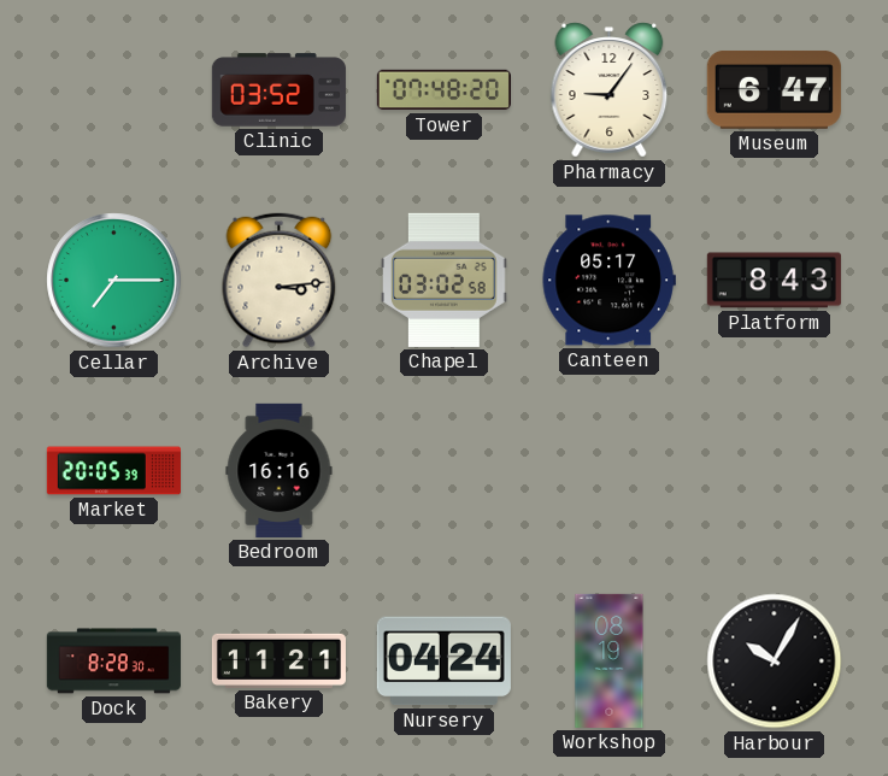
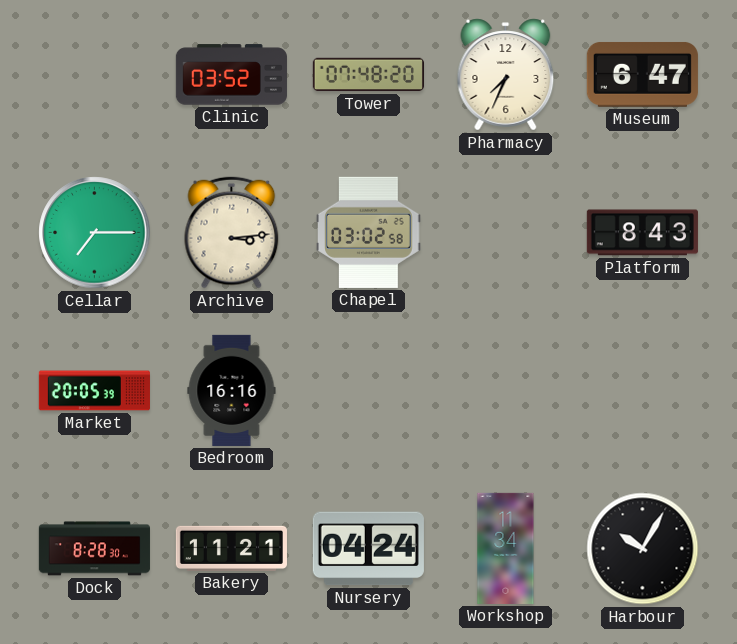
Pharmacy: 9:06 -> 7:34
Canteen: 05:17 -> none
Workshop: 08:19 -> 11:34
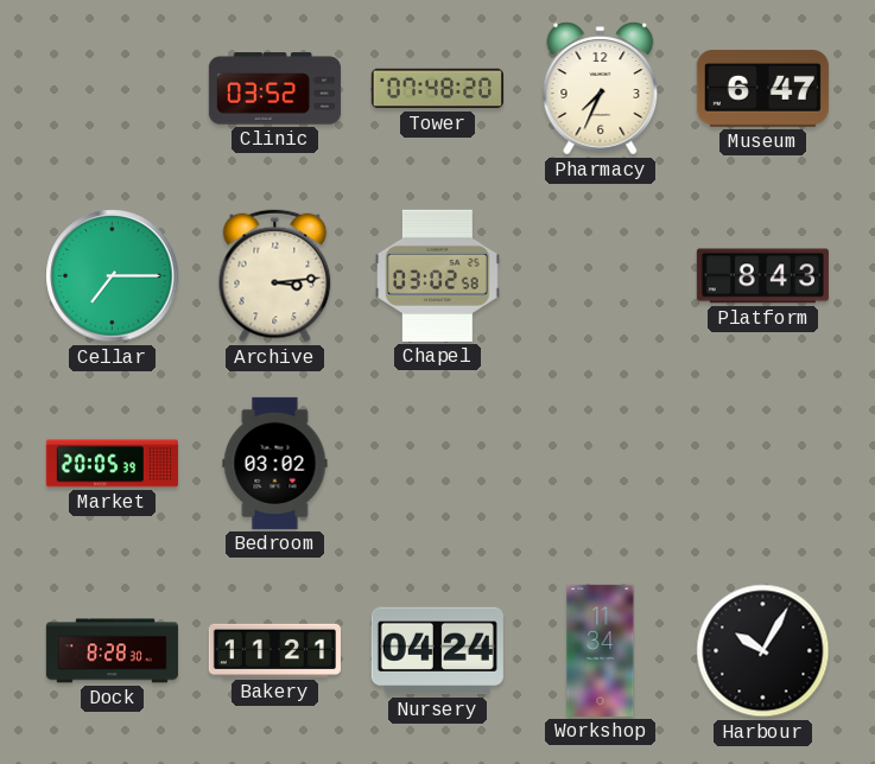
Bedroom: 16:16 -> 03:02
